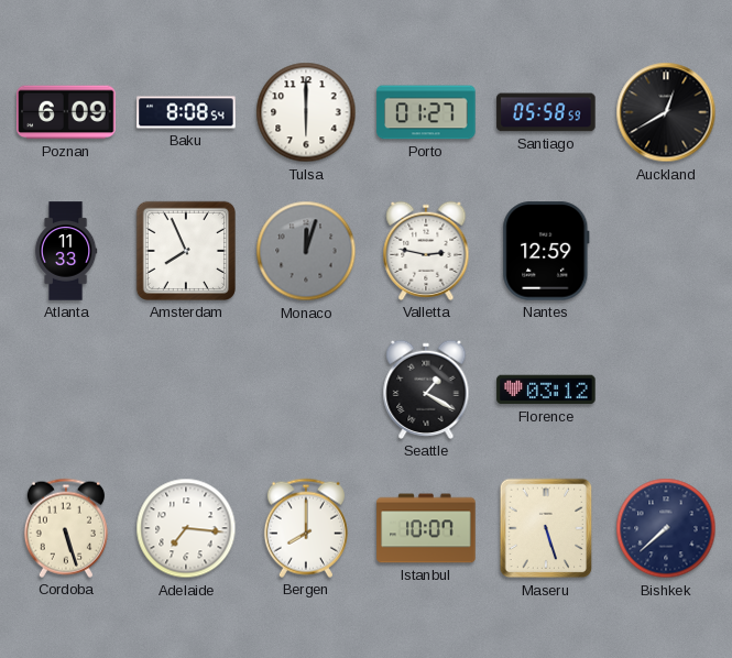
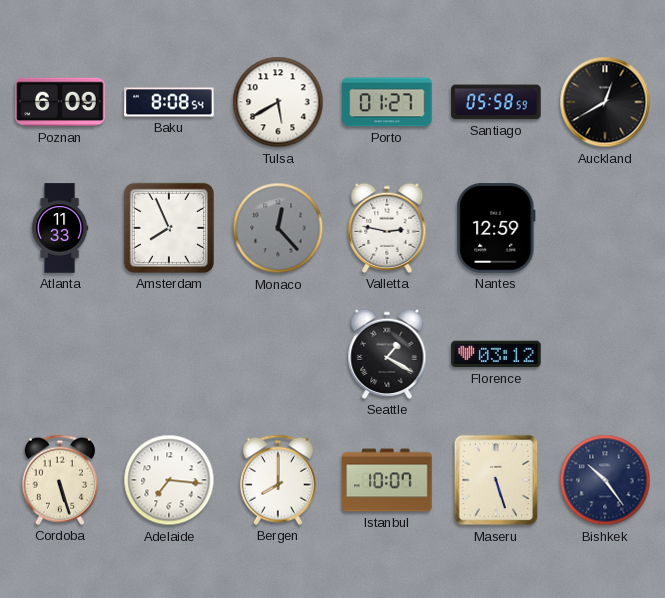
Tulsa: 6:00 -> 5:40
Monaco: 12:03 -> 12:23
Bishkek: 7:38 -> 10:24
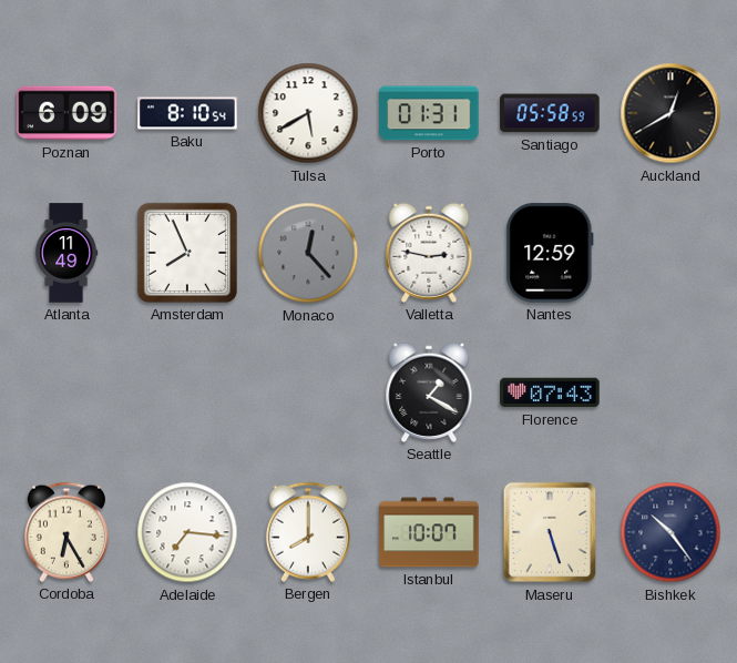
Baku: 8:08 -> 8:10
Porto: 01:27 -> 01:31
Atlanta: 11:33 -> 11:49
Florence: 03:12 -> 07:43
Cordoba: 5:27 -> 6:25
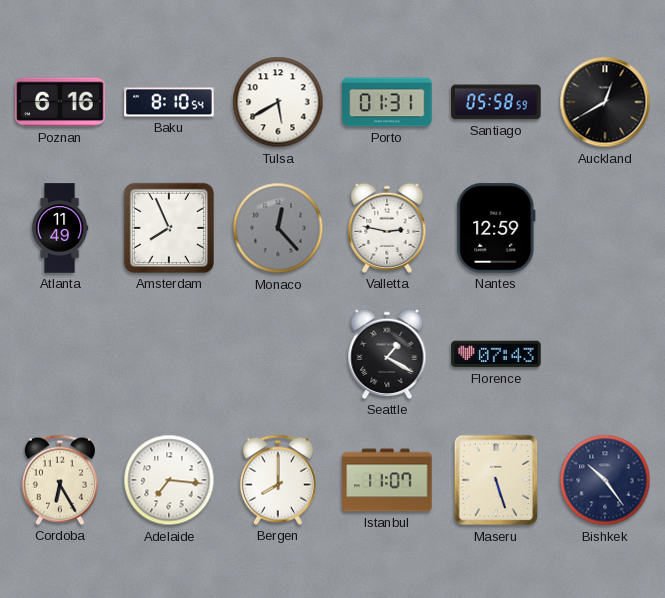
Poznan: 6:09 -> 6:16
Istanbul: 10:07 -> 11:07
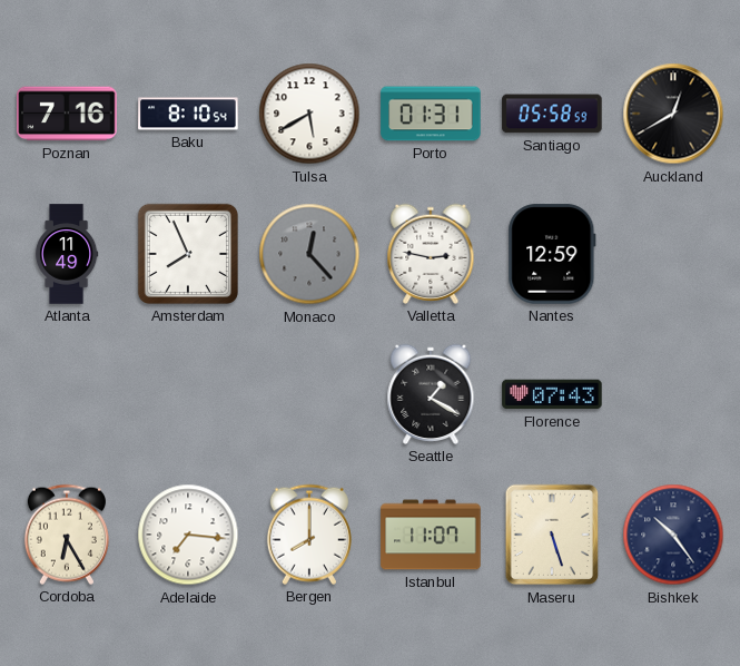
Poznan: 6:16 -> 7:16
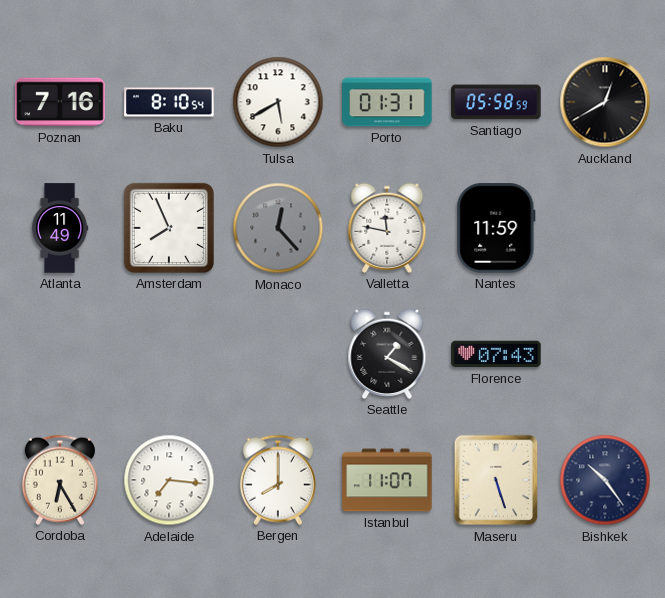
Valletta: 2:47 -> 11:47
Nantes: 12:59 -> 11:59
